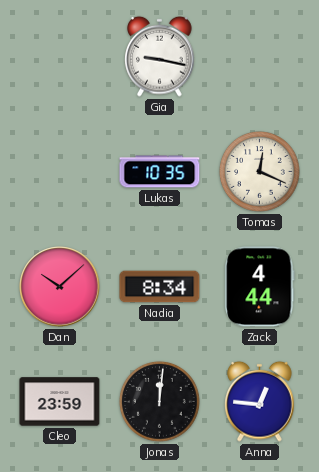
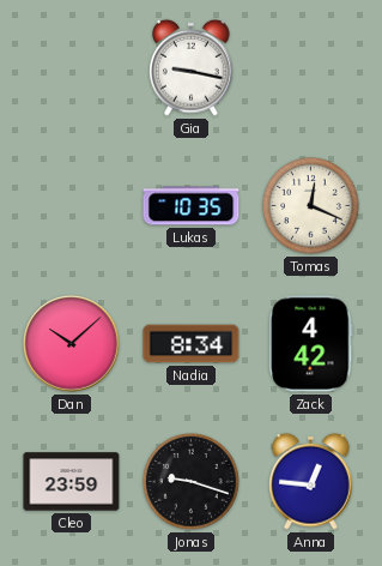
Zack: 4:44 -> 4:42
Jonas: 12:01 -> 9:18
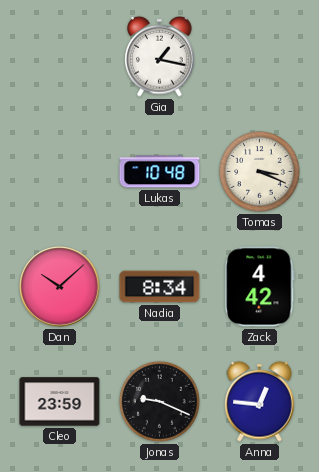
Gia: 9:17 -> 1:17
Lukas: 10:35 -> 10:48
Tomas: 12:19 -> 3:19
Jonas: 9:18 -> 9:19
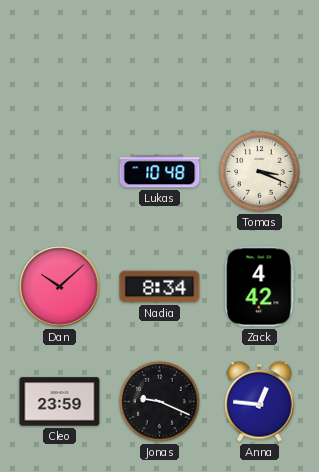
Gia: 1:17 -> none
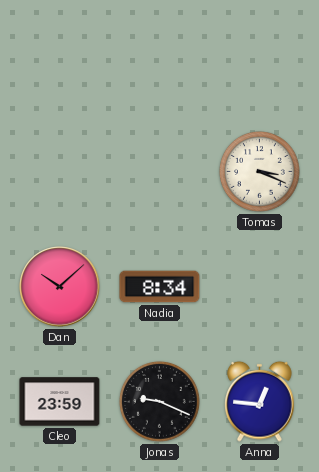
Lukas: 10:48 -> none
Zack: 4:42 -> none
